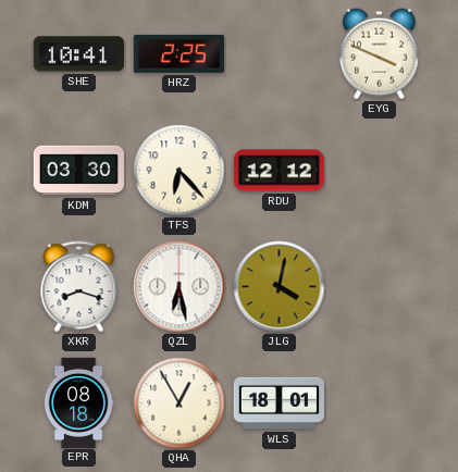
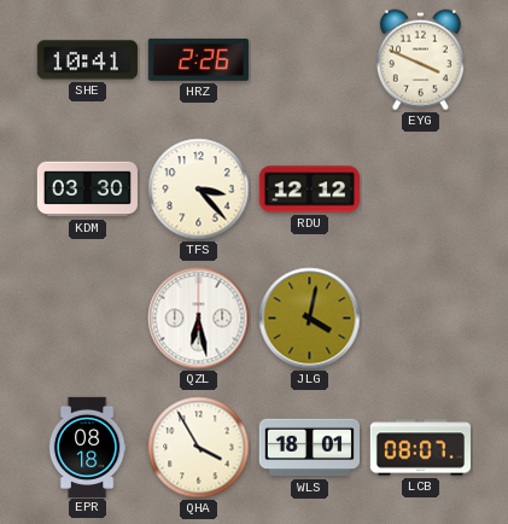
HRZ: 2:25 -> 2:26
TFS: 6:23 -> 3:23
XKR: 8:18 -> none
QHA: 12:55 -> 3:55
LCB: none -> 08:07
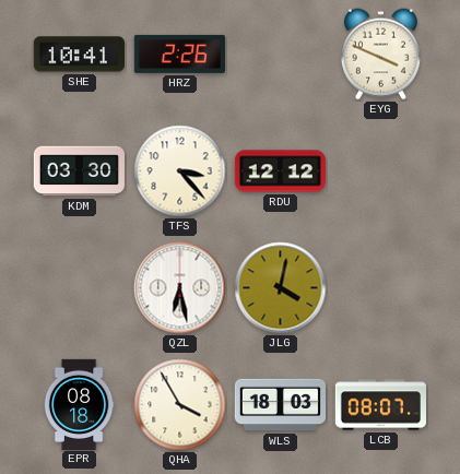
WLS: 18:01 -> 18:03
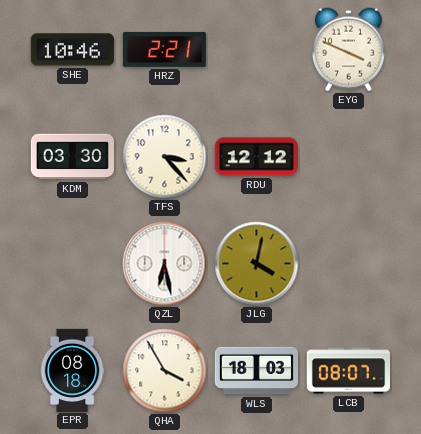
SHE: 10:41 -> 10:46
HRZ: 2:26 -> 2:21
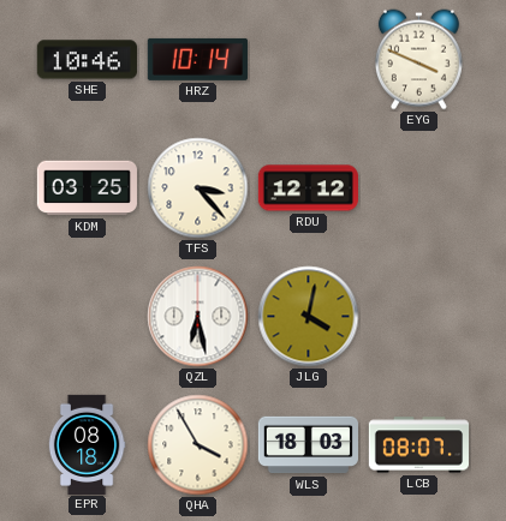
HRZ: 2:21 -> 10:14
KDM: 03:30 -> 03:25
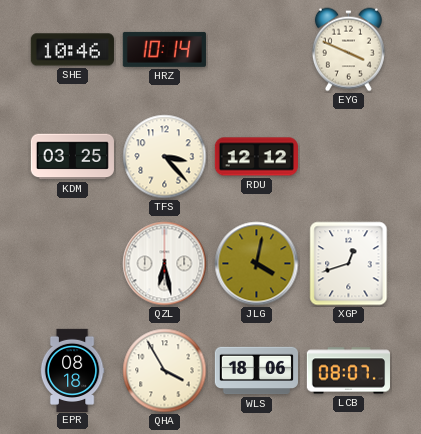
XGP: none -> 12:42
WLS: 18:03 -> 18:06
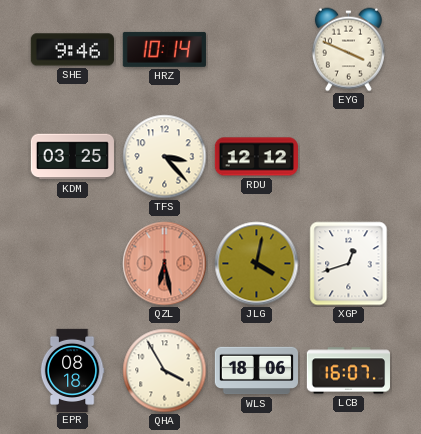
SHE: 10:46 -> 9:46
QZL dial: white -> salmon
LCB: 08:07 -> 16:07
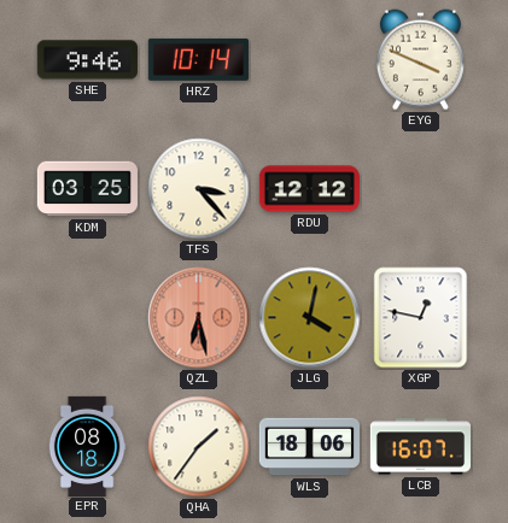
XGP: 12:42 -> 12:47
QHA: 3:55 -> 1:36
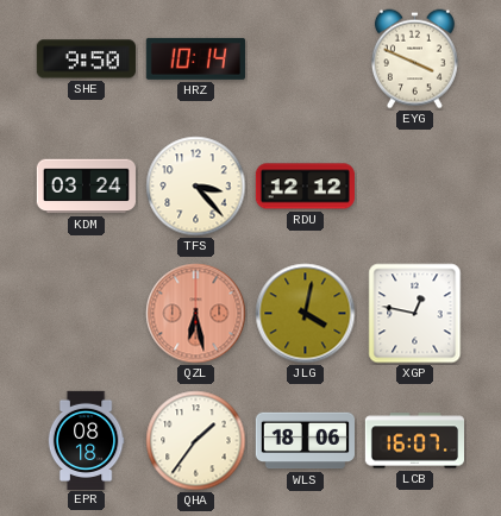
SHE: 9:46 -> 9:50
KDM: 03:25 -> 03:24
